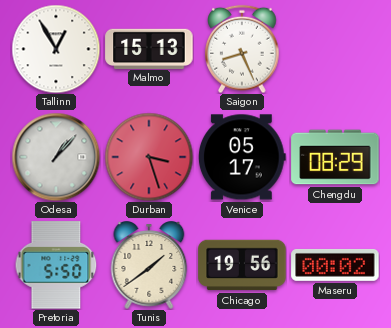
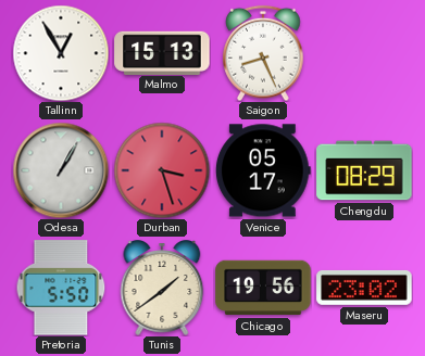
Odesa: 1:07 -> 1:05
Maseru: 00:02 -> 23:02
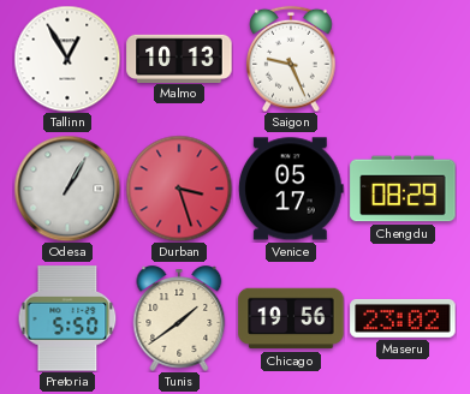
Malmo: 15:13 -> 10:13
Saigon: 8:26 -> 9:26
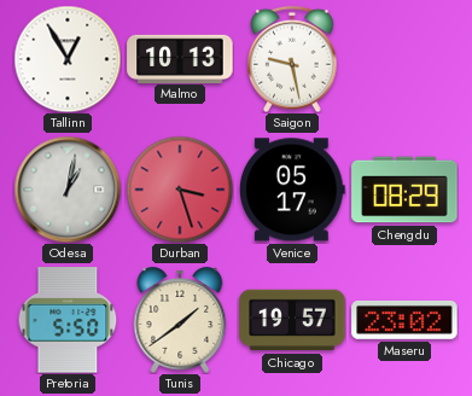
Saigon: 9:26 -> 9:28
Odesa: 1:05 -> 1:02
Chicago: 19:56 -> 19:57
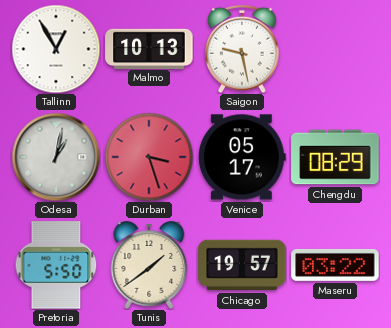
Maseru: 23:02 -> 03:22
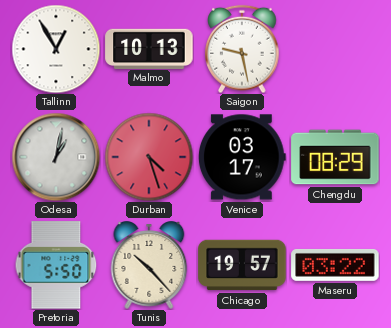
Durban: 3:27 -> 4:27
Venice: 05:17 -> 03:17
Tunis: 1:39 -> 10:23
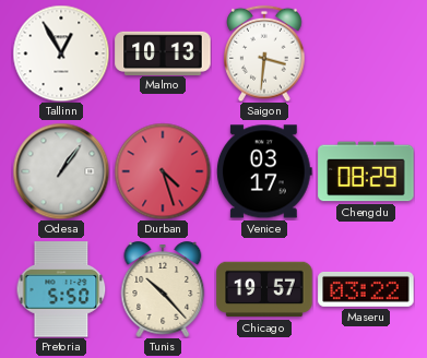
Saigon: 9:28 -> 3:31
Odesa: 1:02 -> 1:06
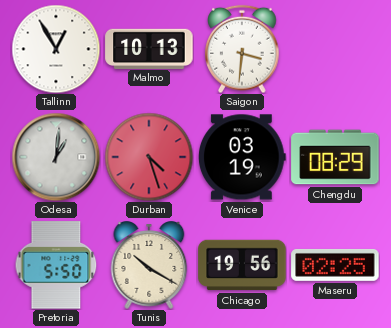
Odesa: 1:06 -> 1:01
Venice: 03:17 -> 03:19
Tunis: 10:23 -> 10:20
Chicago: 19:57 -> 19:56
Maseru: 03:22 -> 02:25
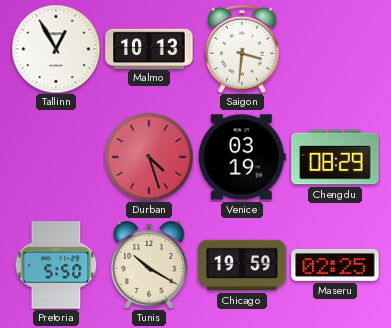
Odesa: 1:01 -> none
Chicago: 19:56 -> 19:59
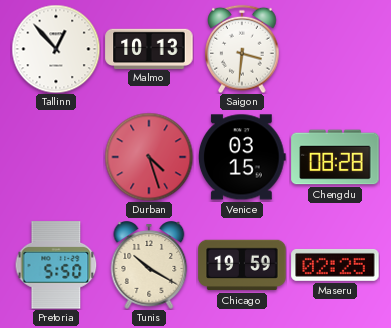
Tallinn: 12:55 -> 12:53
Venice: 03:19 -> 03:15
Chengdu: 08:29 -> 08:28
